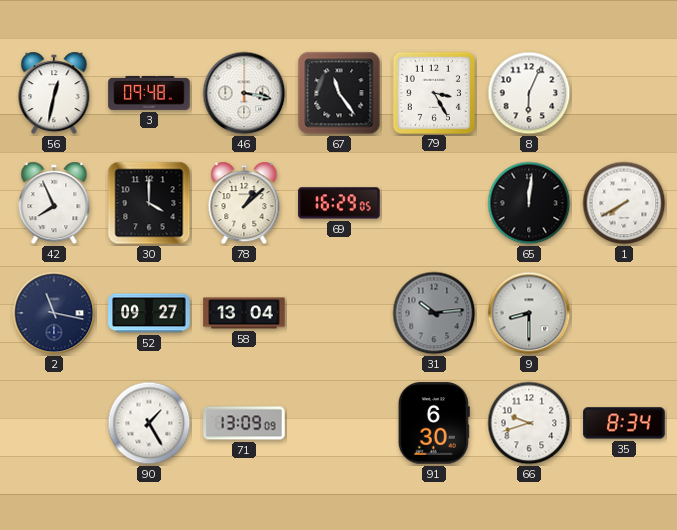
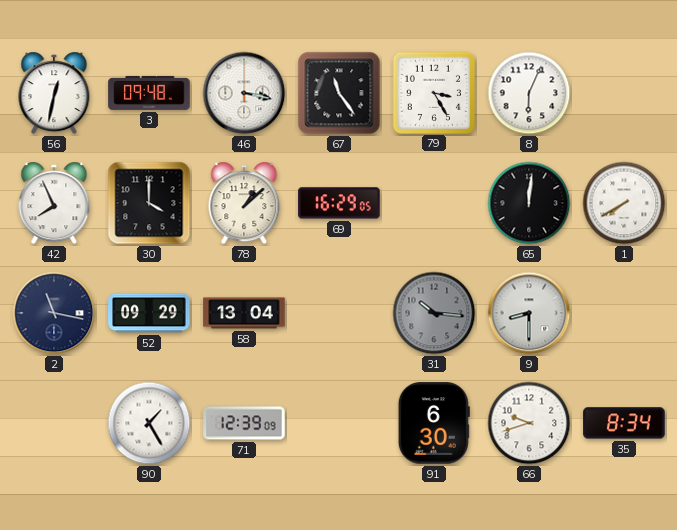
52: 09:27 -> 09:29
31: 10:14 -> 10:16
71: 13:09 -> 12:39
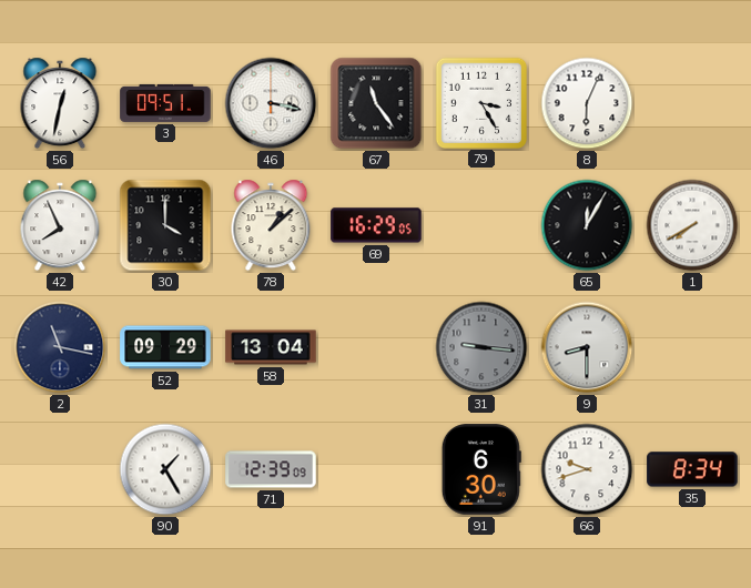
3: 09:48 -> 09:51
65: 12:01 -> 12:05
31: 10:16 -> 9:16
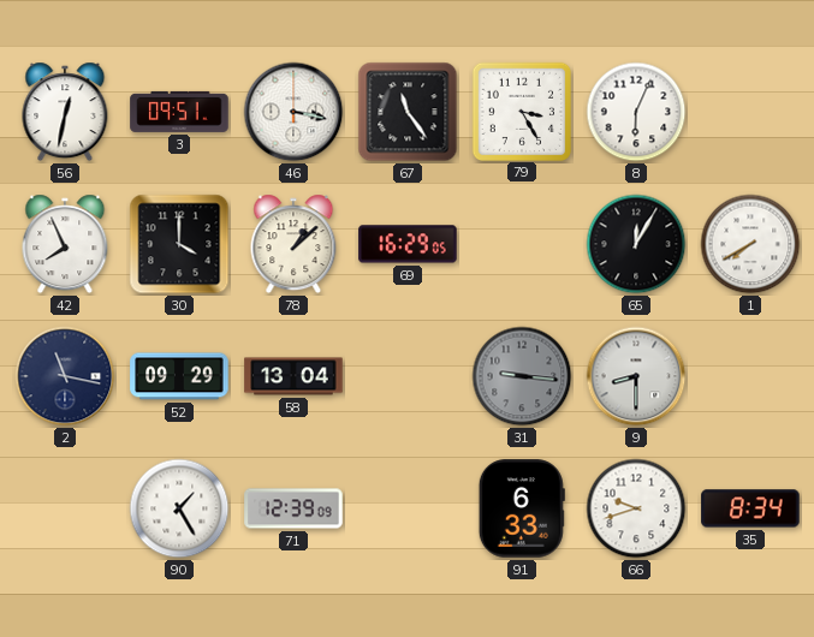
91: 6:30 -> 6:33
